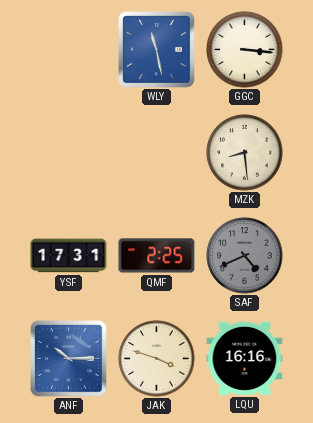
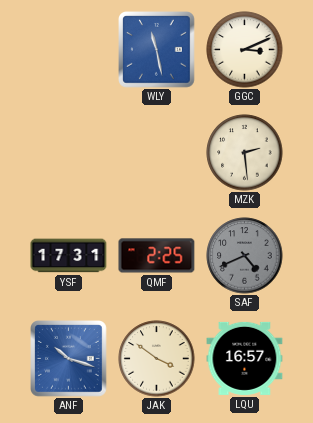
GGC: 3:16 -> 3:11
MZK: 8:29 -> 2:29
ANF: 10:15 -> 10:18
JAK: 3:48 -> 3:51
LQU: 16:16 -> 16:57
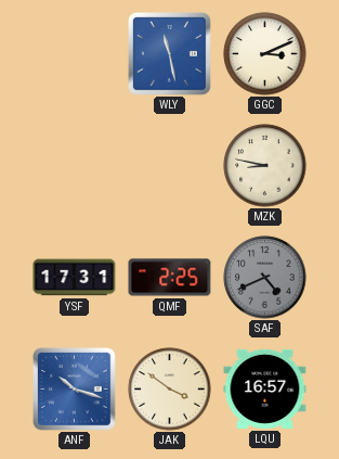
MZK: 2:29 -> 8:47
